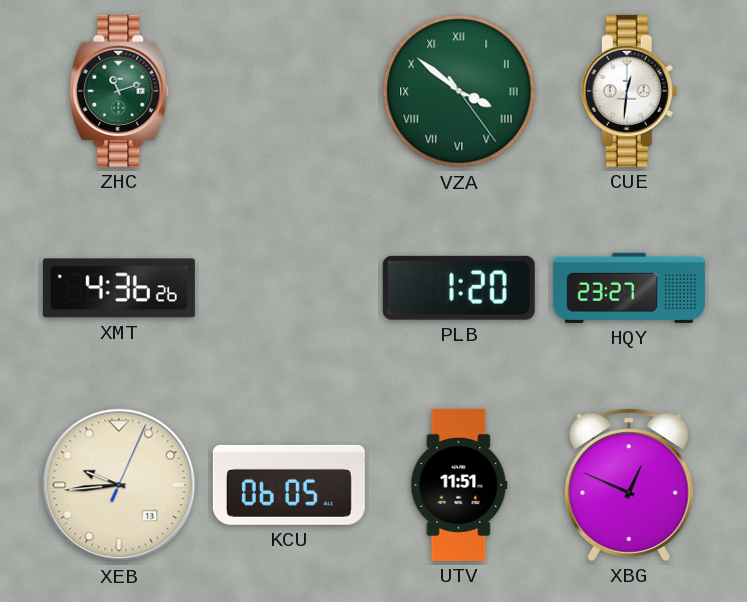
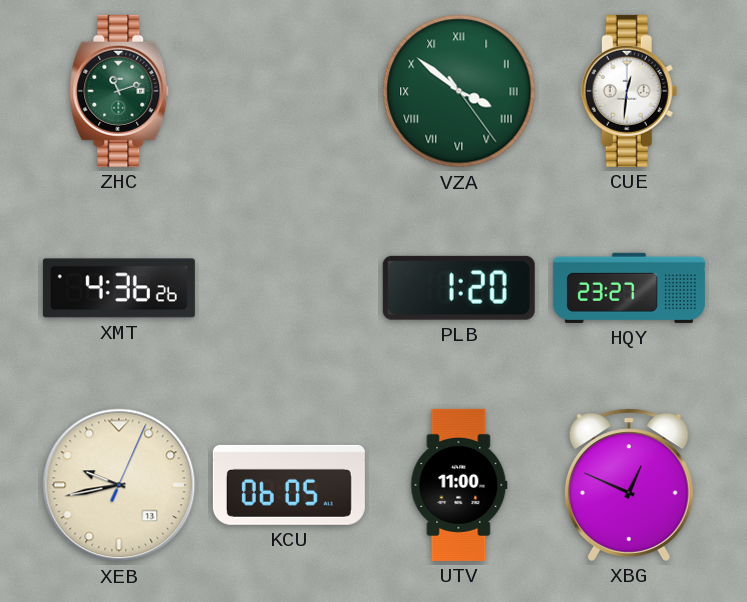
XEB: 9:44 -> 9:43
UTV: 11:51 -> 11:00
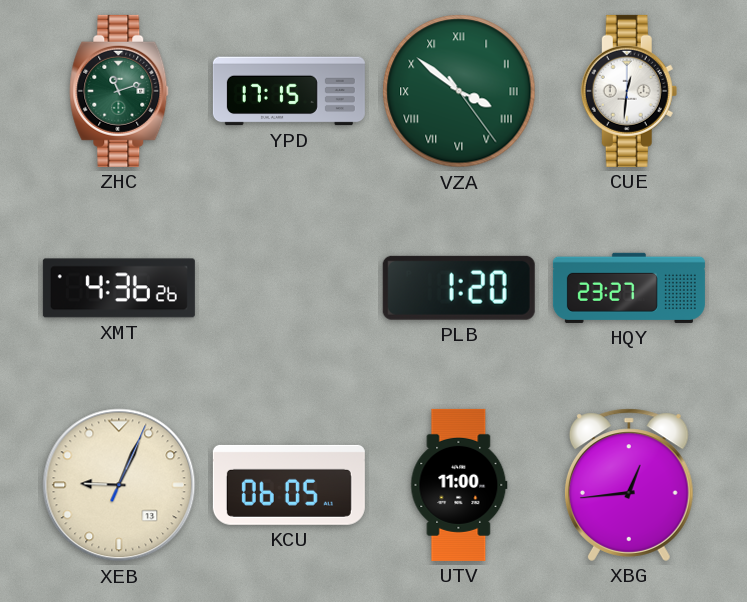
YPD: none -> 17:15
XEB: 9:43 -> 9:04
XBG: 12:49 -> 12:44
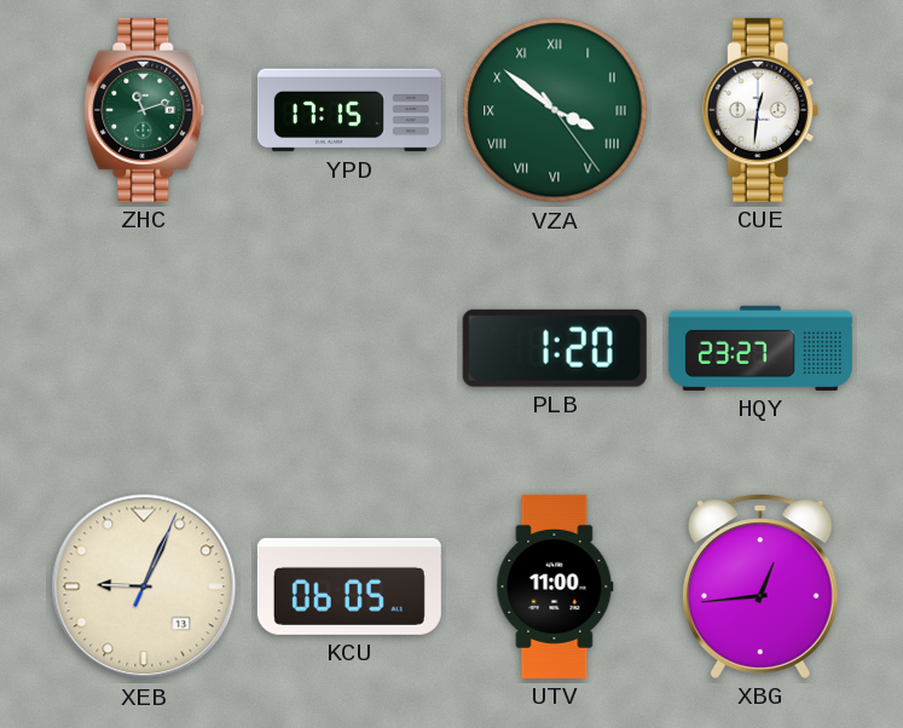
XMT: 4:36 -> none
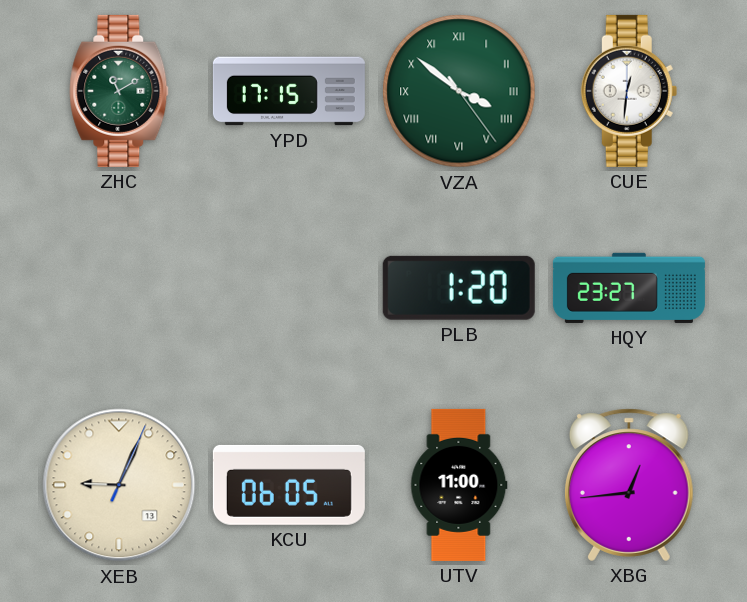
ZHC: 11:12 -> 11:10
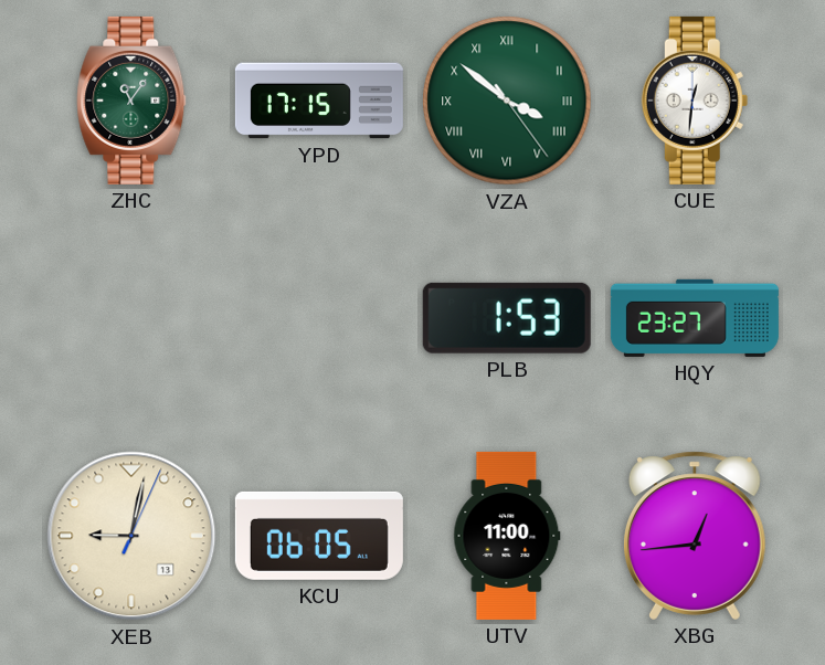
ZHC: 11:10 -> 11:06
PLB: 1:20 -> 1:53
XEB: 9:04 -> 9:02
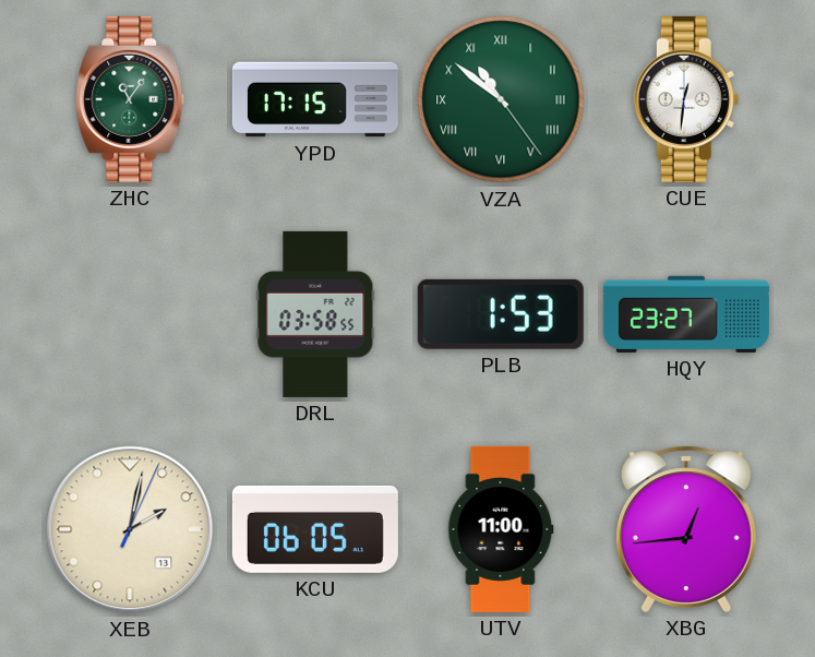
VZA: 3:51 -> 10:51
DRL: none -> 03:58
XEB: 9:02 -> 2:02
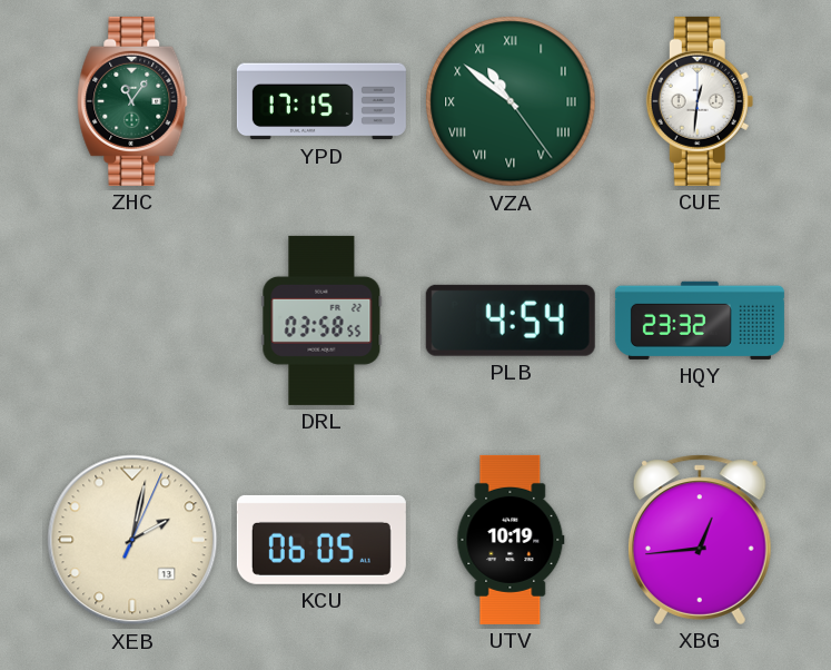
PLB: 1:53 -> 4:54
HQY: 23:27 -> 23:32
UTV: 11:00 -> 10:19
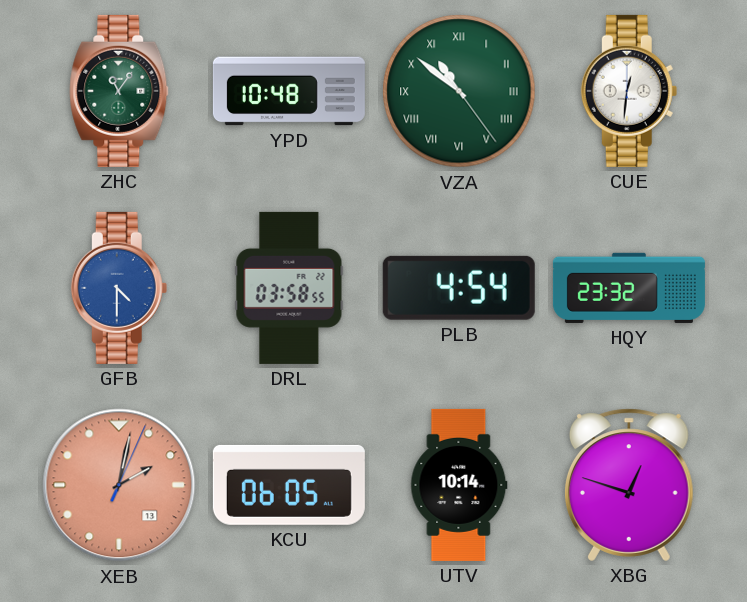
YPD: 17:15 -> 10:48
GFB: none -> 4:30
XEB dial: cream -> salmon
UTV: 10:19 -> 10:14
XBG: 12:44 -> 12:48
